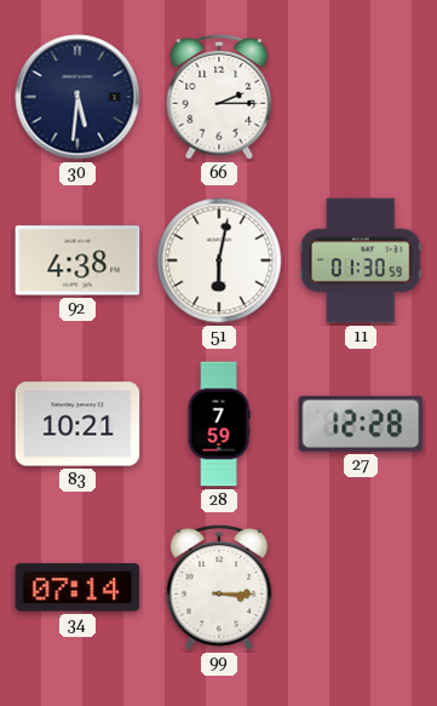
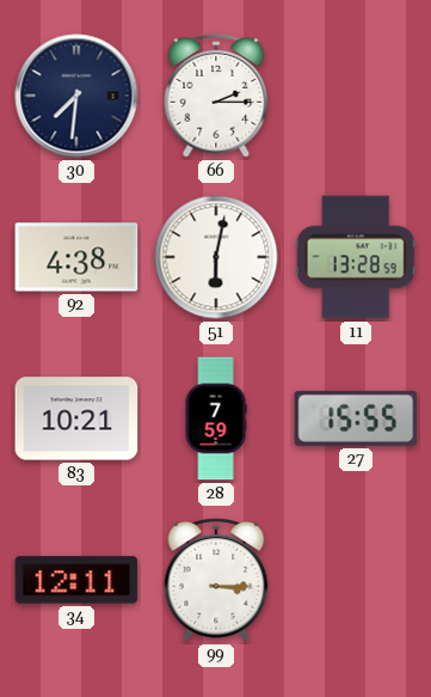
30: 5:31 -> 7:31
11: 01:30 -> 13:28
27: 12:28 -> 15:55
34: 07:14 -> 12:11
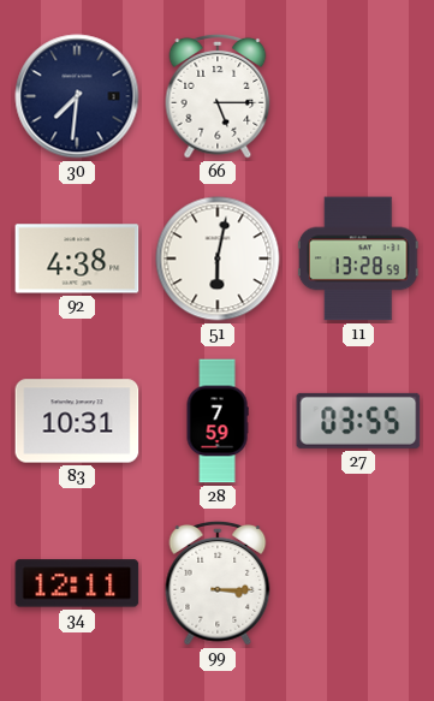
66: 2:15 -> 5:15
83: 10:21 -> 10:31
27: 15:55 -> 03:55
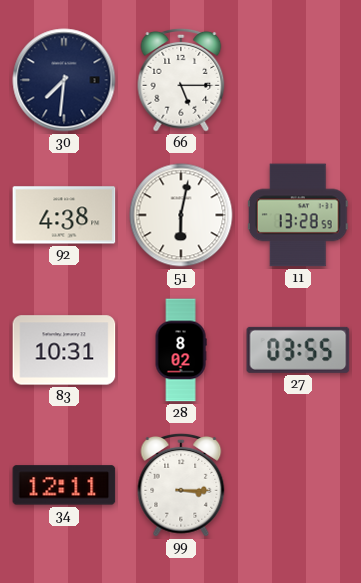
28: 7:59 -> 8:02
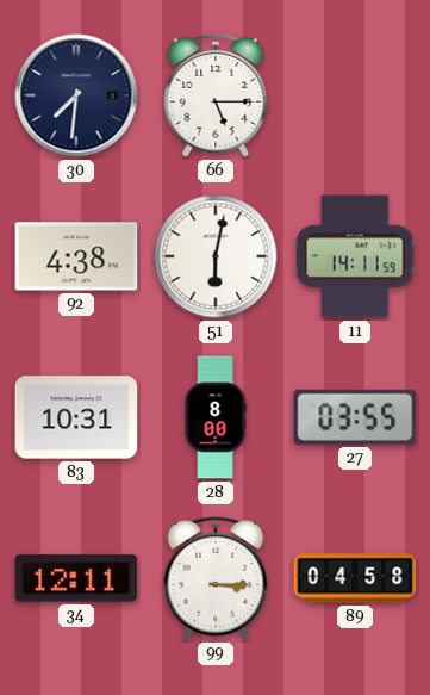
11: 13:28 -> 14:11
28: 8:02 -> 8:00
89: none -> 04:58
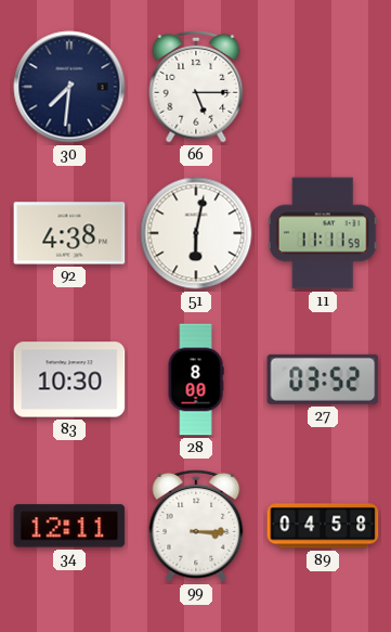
11: 14:11 -> 11:11
83: 10:31 -> 10:30
27: 03:55 -> 03:52
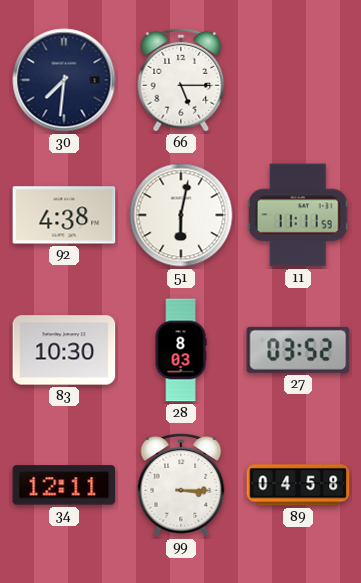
28: 8:00 -> 8:03
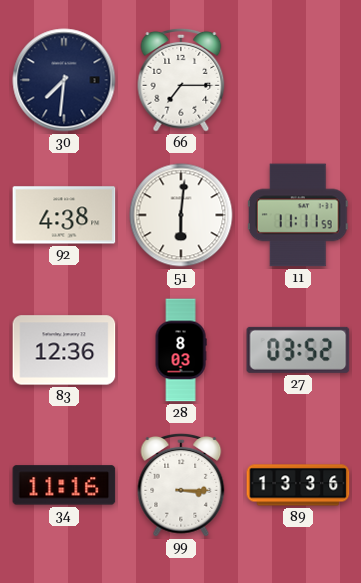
66: 5:15 -> 7:15
51: 6:02 -> 6:01
83: 10:30 -> 12:36
34: 12:11 -> 11:16
89: 04:58 -> 13:36
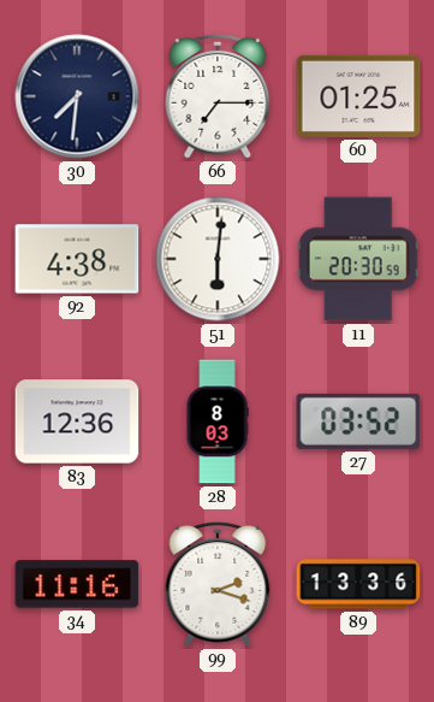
60: none -> 01:25
11: 11:11 -> 20:30
99: 3:15 -> 2:18
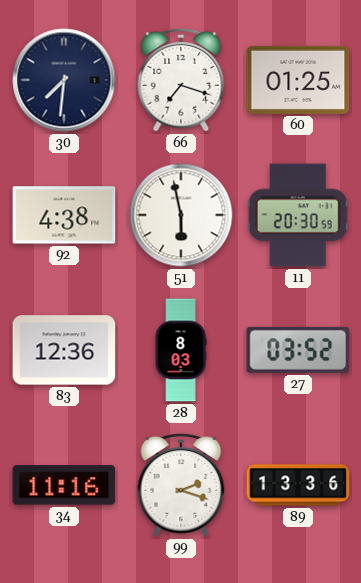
66: 7:15 -> 7:18
51: 6:01 -> 5:58
